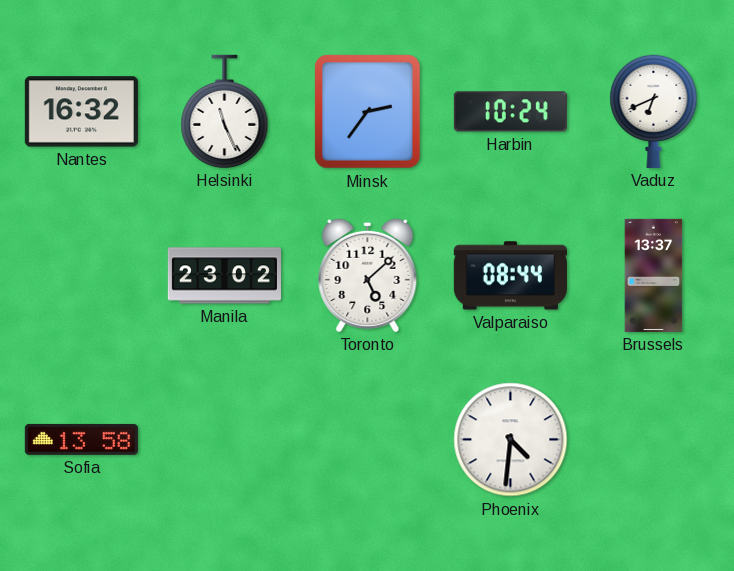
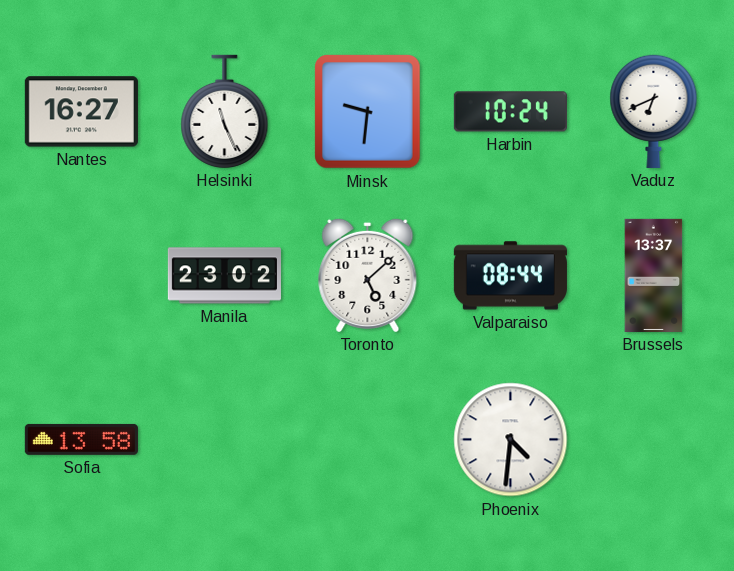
Nantes: 16:32 -> 16:27
Minsk: 2:36 -> 9:31
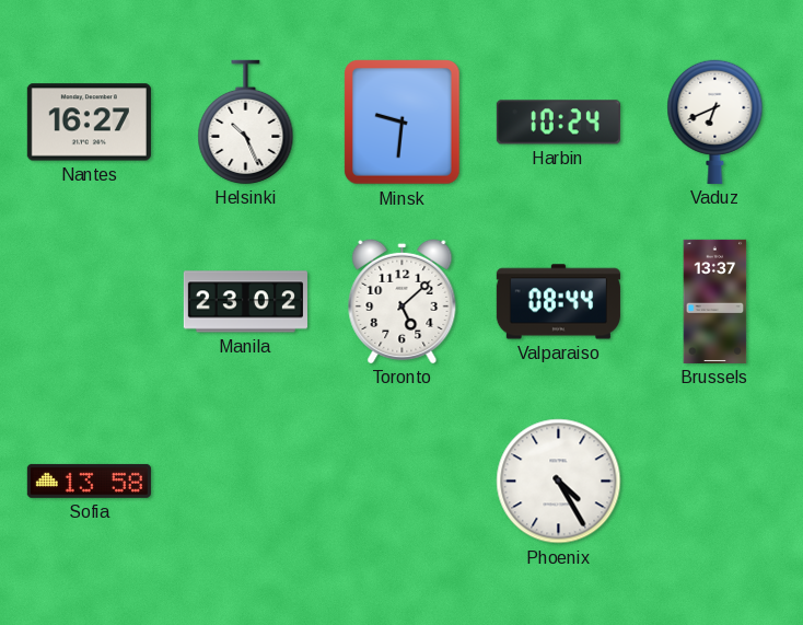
Helsinki: 11:26 -> 10:26
Phoenix: 4:31 -> 4:25
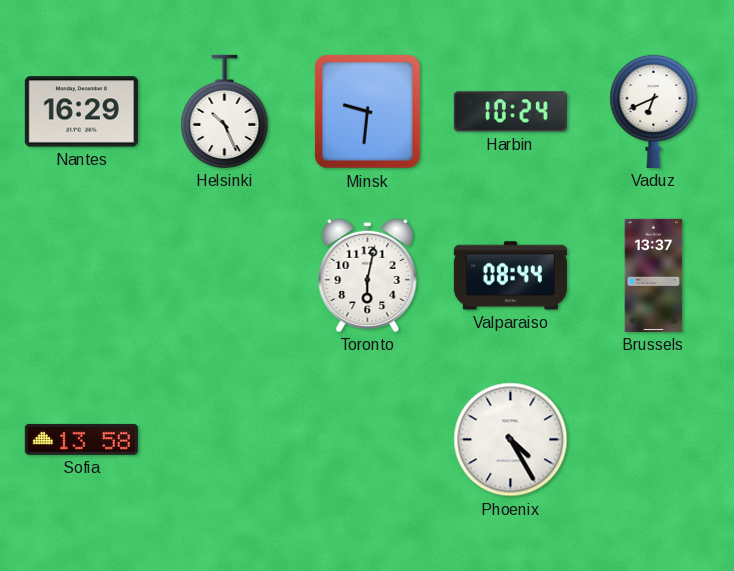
Nantes: 16:27 -> 16:29
Manila: 23:02 -> none
Toronto: 5:08 -> 6:02
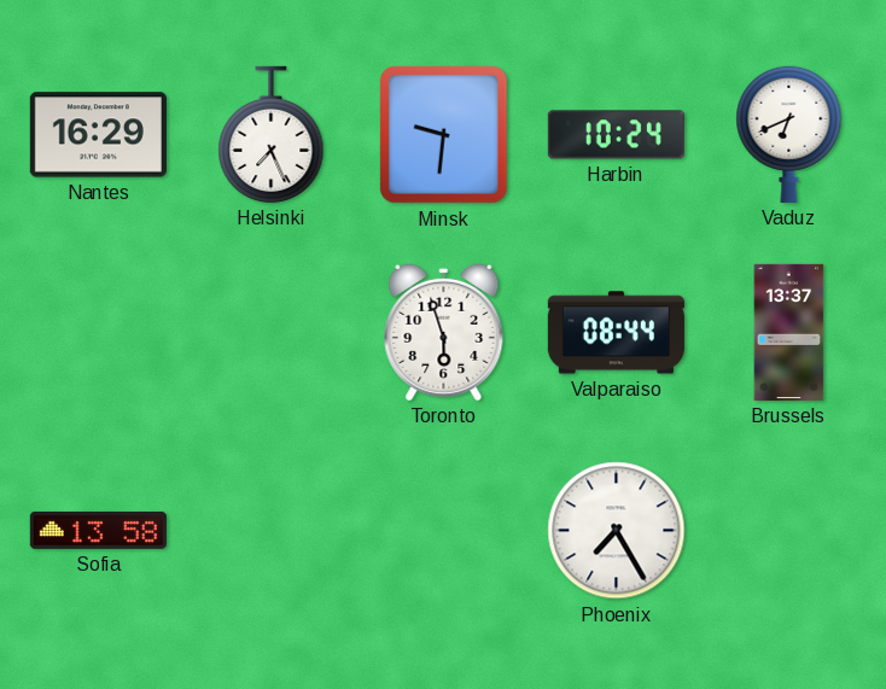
Helsinki: 10:26 -> 7:26
Toronto: 6:02 -> 5:57
Phoenix: 4:25 -> 7:25
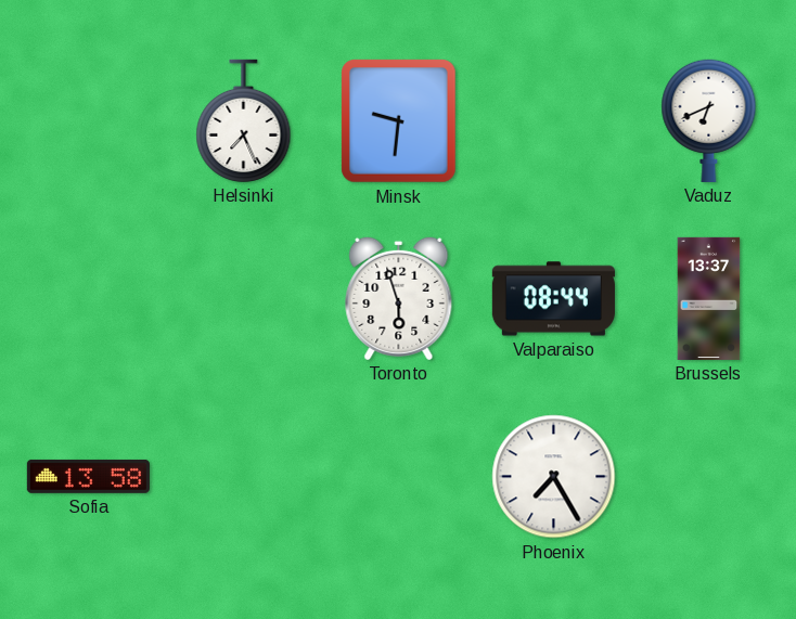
Nantes: 16:29 -> none
Harbin: 10:24 -> none
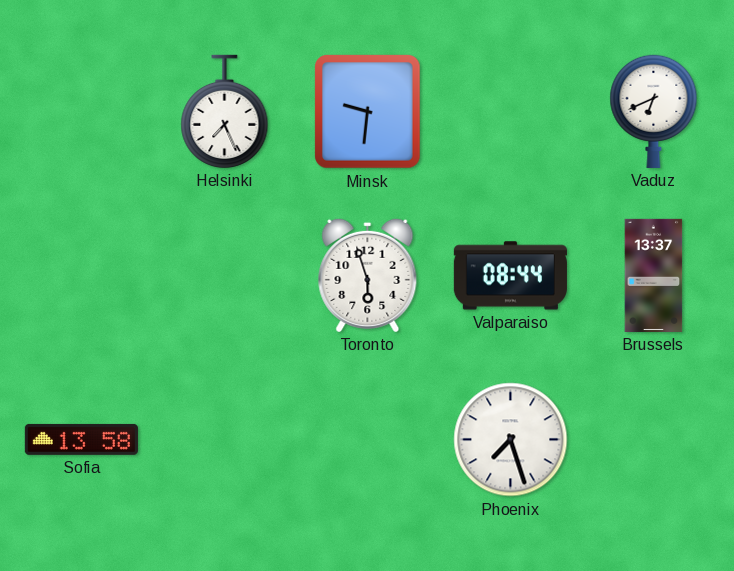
Phoenix: 7:25 -> 7:27
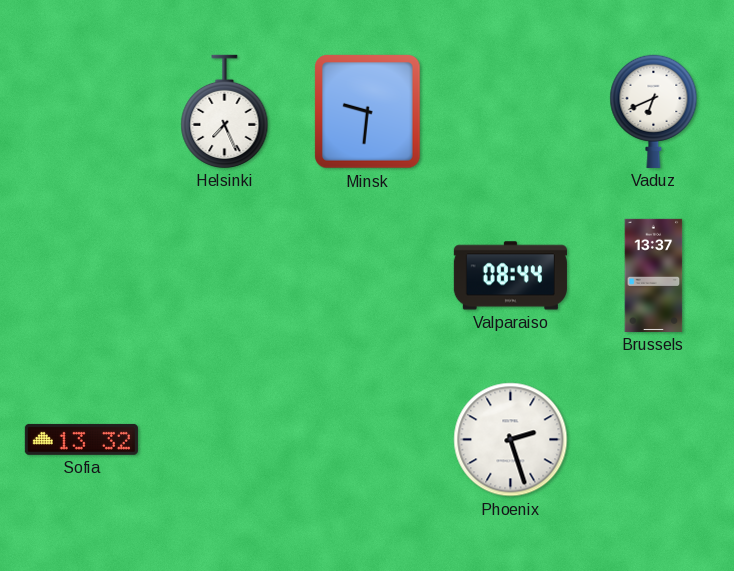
Toronto: 5:57 -> none
Sofia: 13:58 -> 13:32
Phoenix: 7:27 -> 2:27
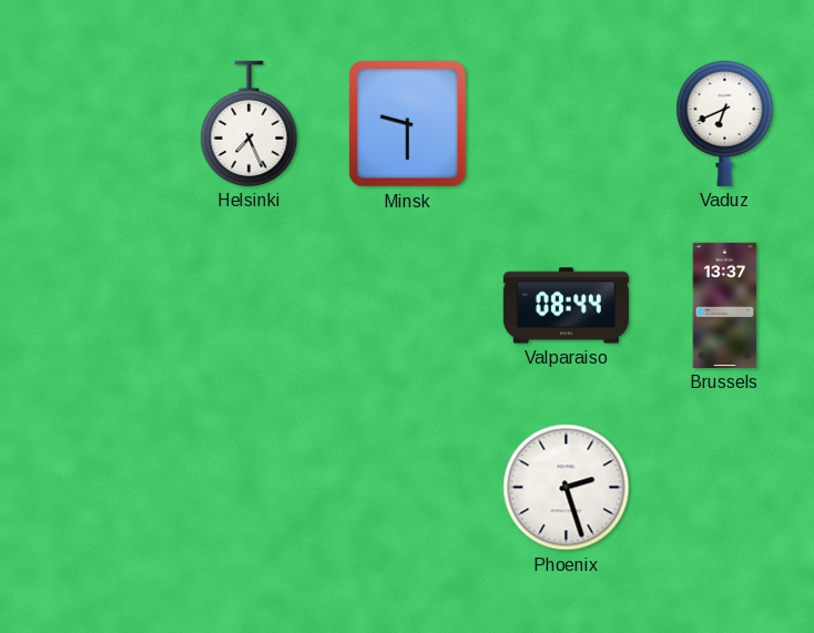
Minsk: 9:31 -> 9:30
Sofia: 13:32 -> none
